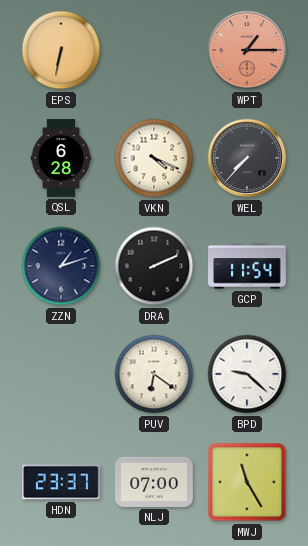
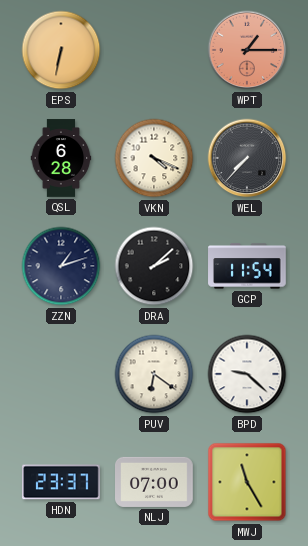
DRA: 2:11 -> 2:08
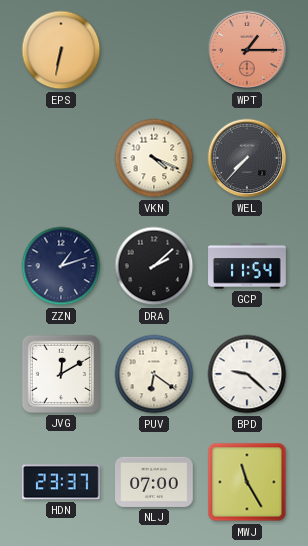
QSL: 6:28 -> none
JVG: none -> 12:10
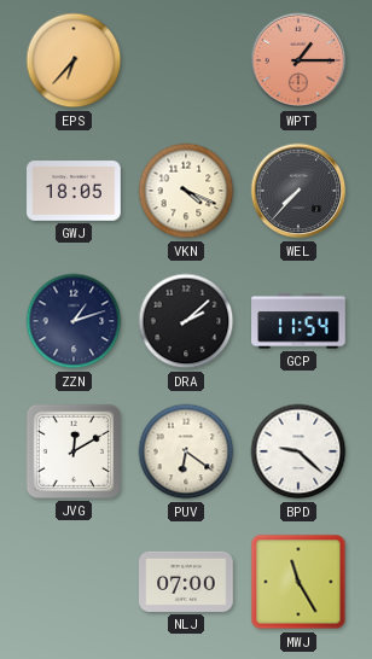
EPS: 6:32 -> 6:37
GWJ: none -> 18:05
HDN: 23:37 -> none
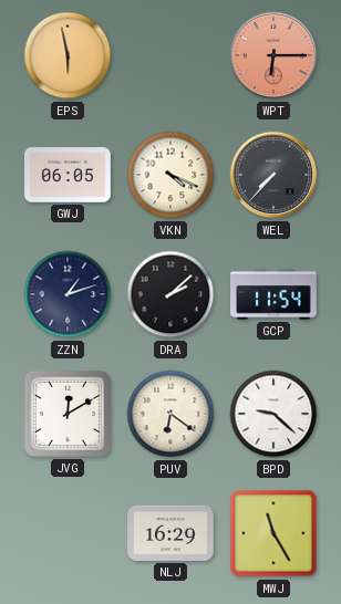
EPS: 6:37 -> 5:58
WPT: 1:15 -> 6:15
GWJ: 18:05 -> 06:05
NLJ: 07:00 -> 16:29
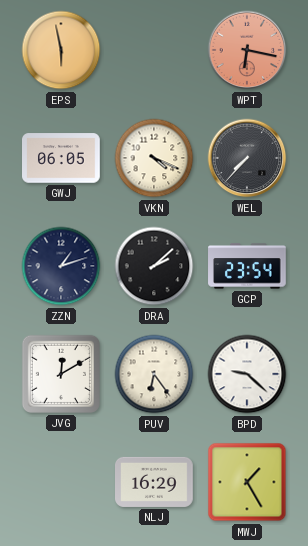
WPT: 6:15 -> 6:17
GCP: 11:54 -> 23:54
PUV: 6:21 -> 6:24
MWJ: 11:25 -> 1:25
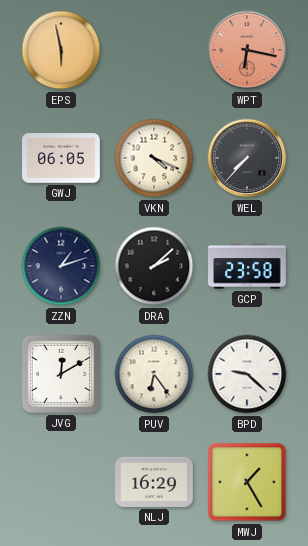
GCP: 23:54 -> 23:58
